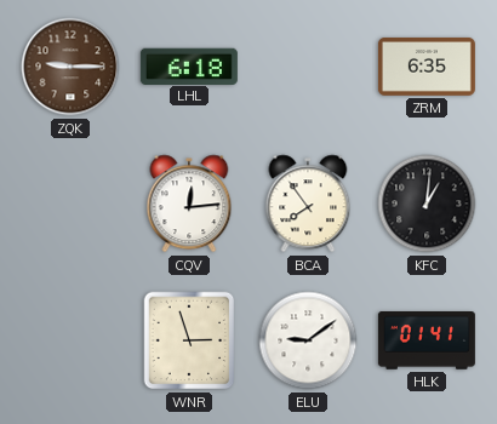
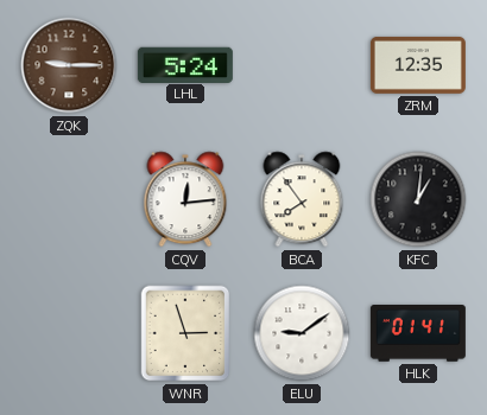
LHL: 6:18 -> 5:24
ZRM: 6:35 -> 12:35
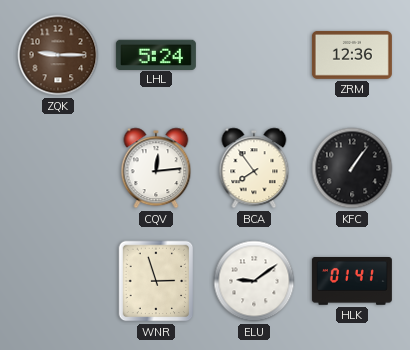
ZRM: 12:35 -> 12:36
KFC: 1:01 -> 1:06
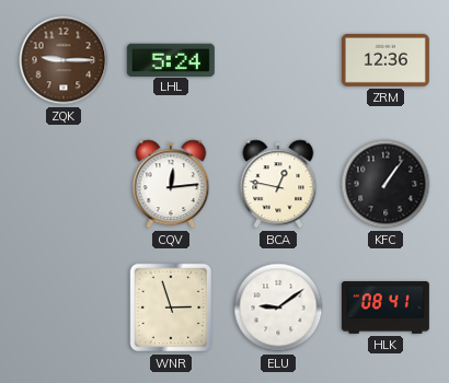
BCA: 7:54 -> 12:47
HLK: 01:41 -> 08:41
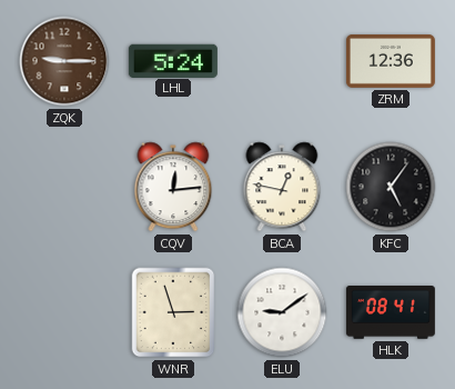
KFC: 1:06 -> 5:06
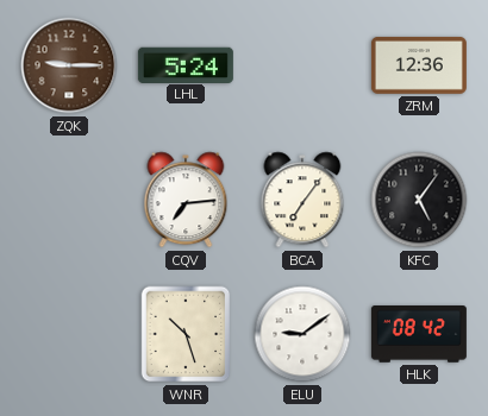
CQV: 12:14 -> 7:14
BCA: 12:47 -> 7:06
WNR: 2:57 -> 10:27
HLK: 08:41 -> 08:42
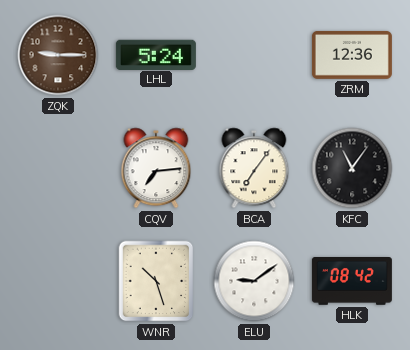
KFC: 5:06 -> 11:06
